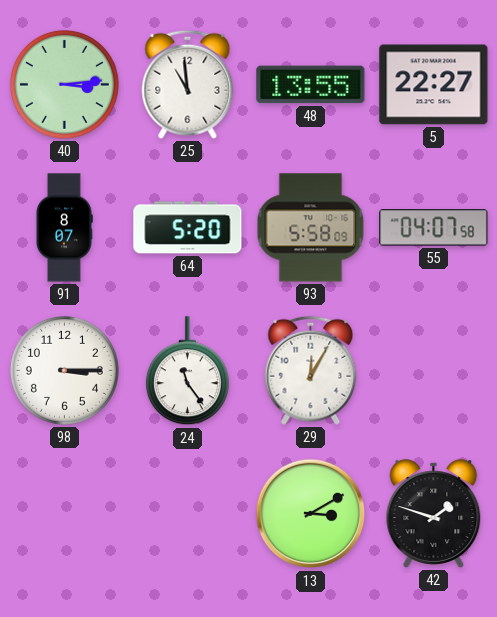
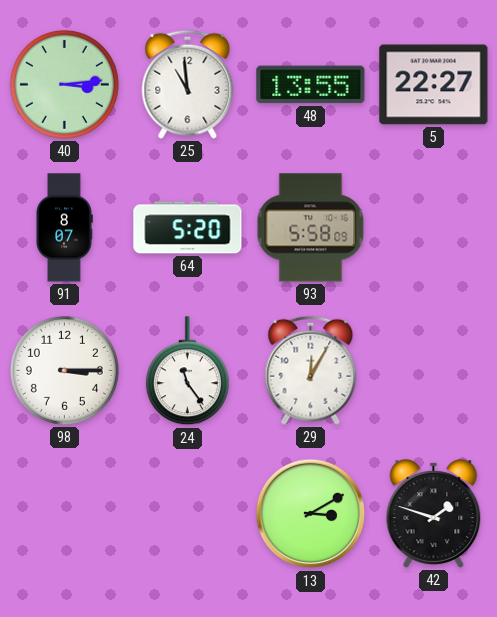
55: 04:07 -> none
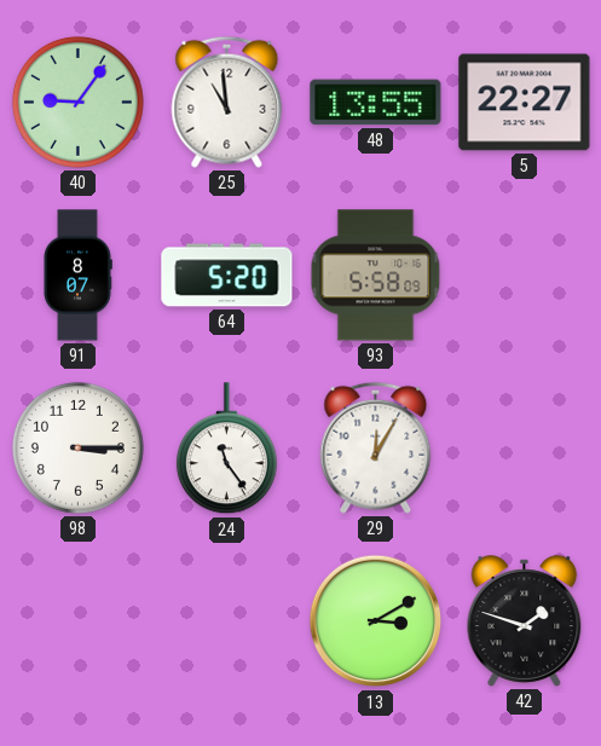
40: 3:14 -> 9:06
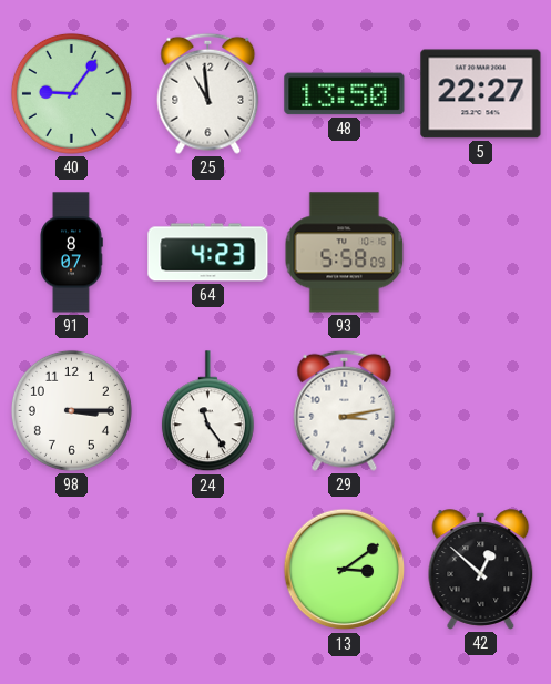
48: 13:55 -> 13:50
64: 5:20 -> 4:23
29: 12:05 -> 3:13
13: 3:10 -> 3:09
42: 1:48 -> 12:52
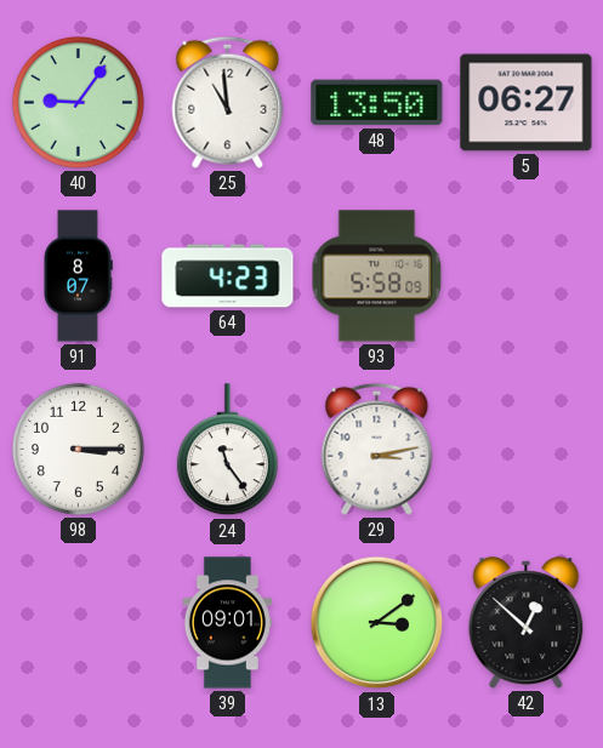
5: 22:27 -> 06:27
39: none -> 09:01
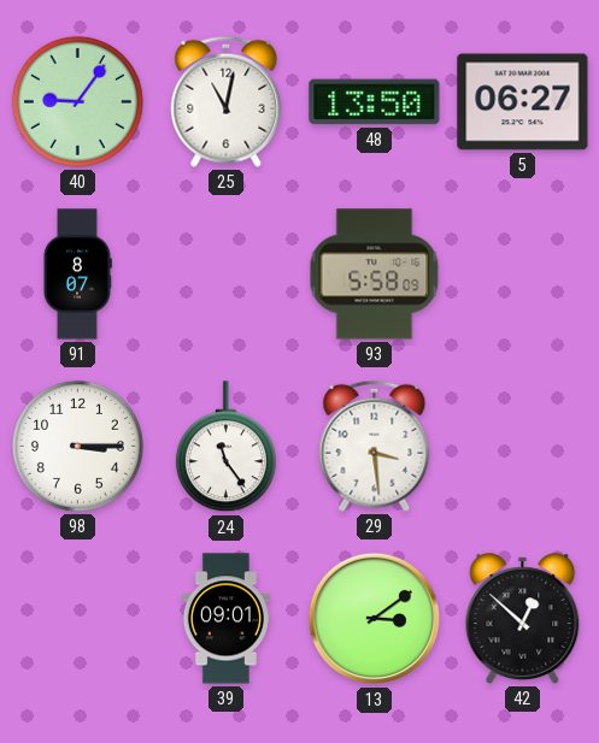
25: 10:59 -> 11:02
64: 4:23 -> none
29: 3:13 -> 3:29
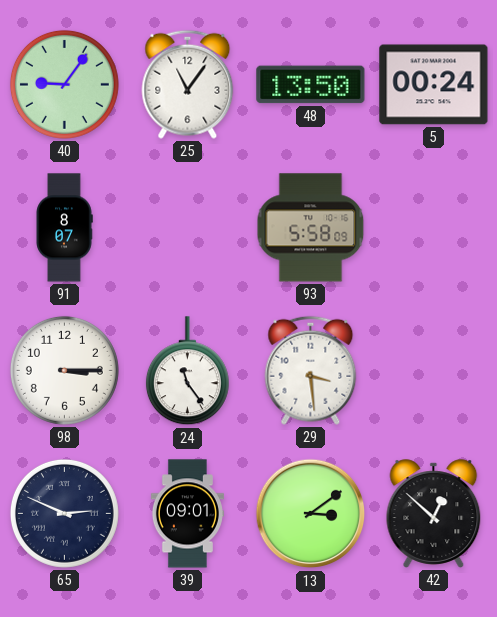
25: 11:02 -> 11:06
5: 06:27 -> 00:24
65: none -> 2:49
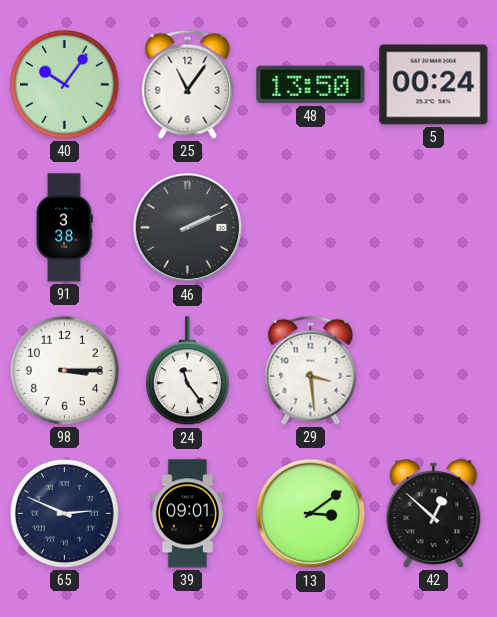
40: 9:06 -> 10:06
91: 8:07 -> 3:38
46: none -> 2:11
93: 5:58 -> none
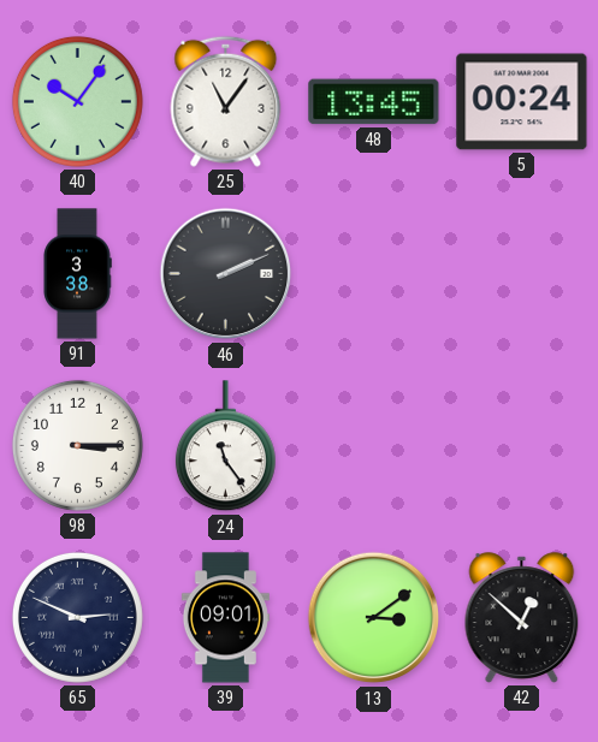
48: 13:50 -> 13:45
29: 3:29 -> none
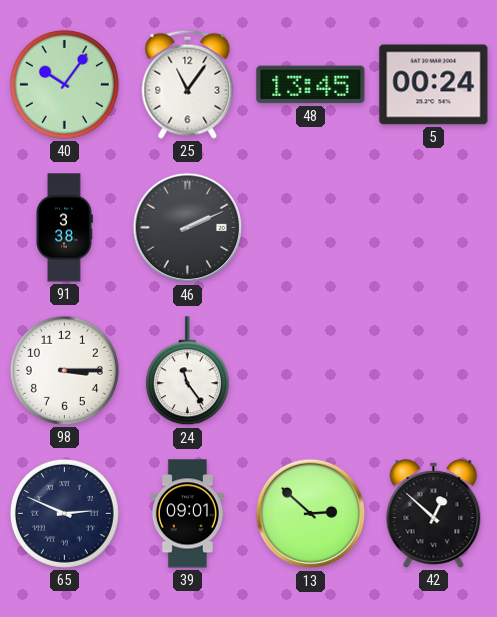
13: 3:09 -> 2:52
